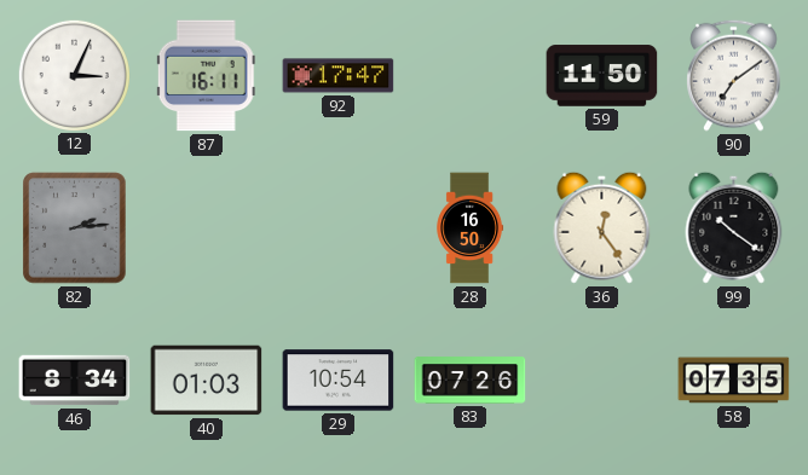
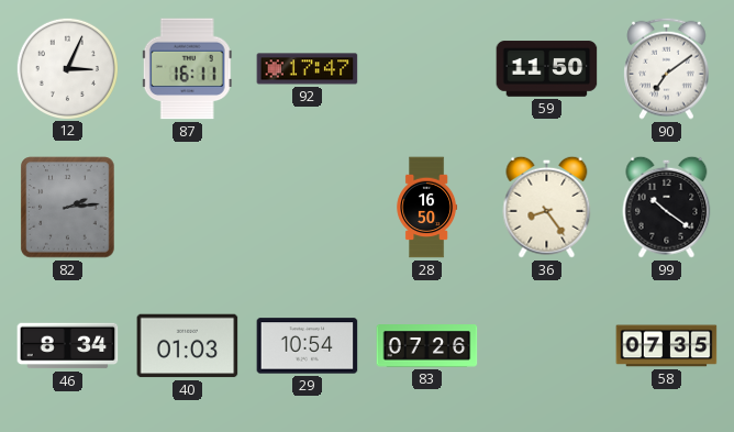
36: 12:24 -> 8:24
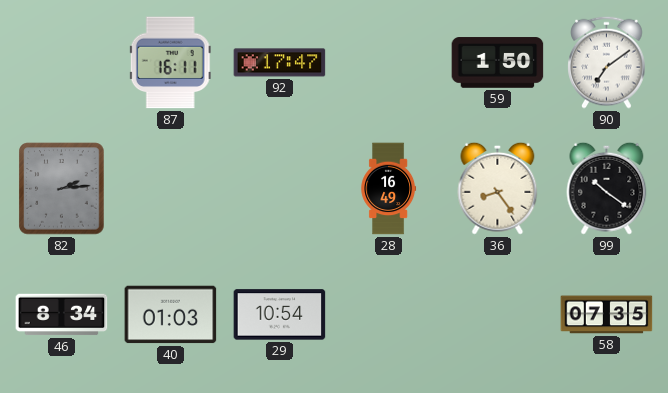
12: 3:04 -> none
59: 11:50 -> 1:50
28: 16:50 -> 16:49
83: 07:26 -> none
